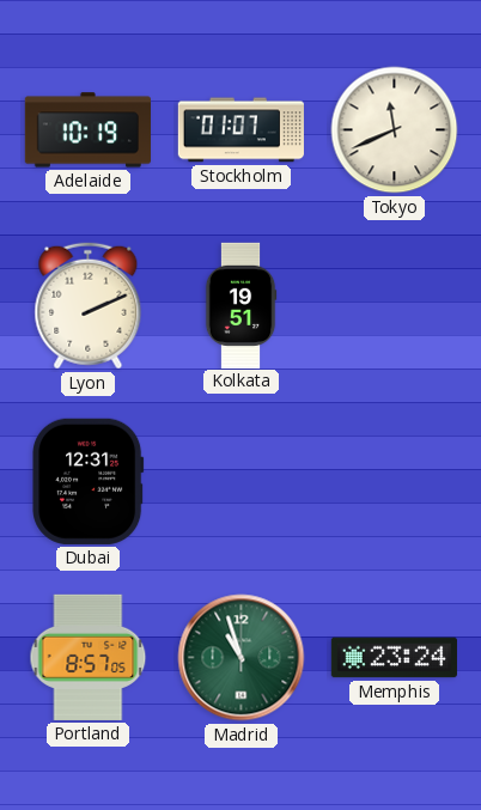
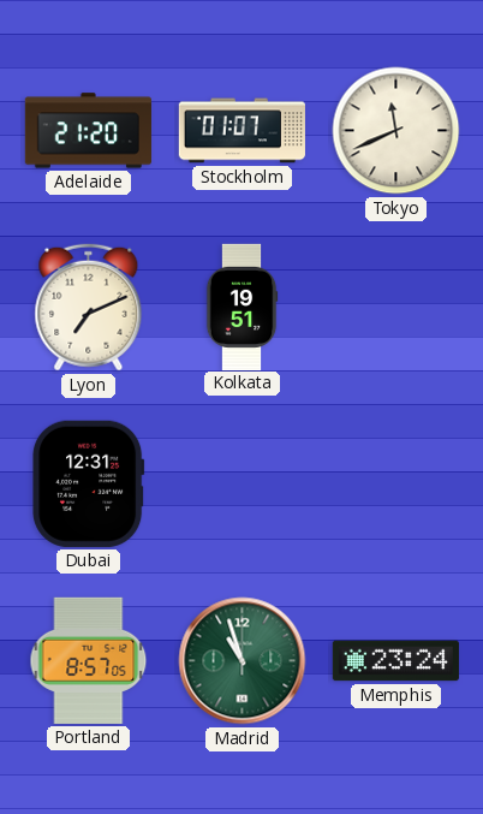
Adelaide: 10:19 -> 21:20
Lyon: 2:11 -> 7:11
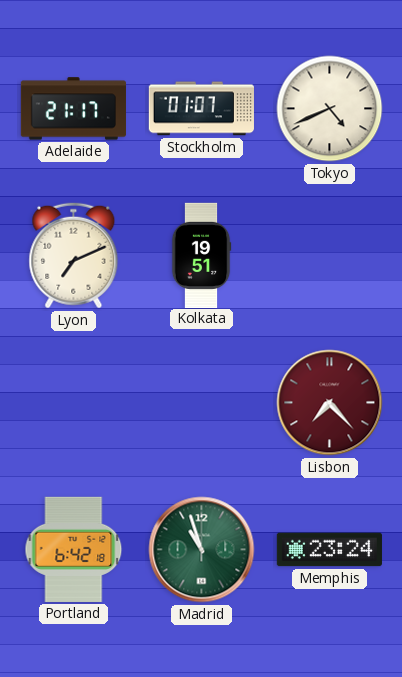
Adelaide: 21:20 -> 21:17
Tokyo: 11:41 -> 4:41
Dubai: 12:31 -> none
Lisbon: none -> 7:23
Portland: 8:57 -> 6:42
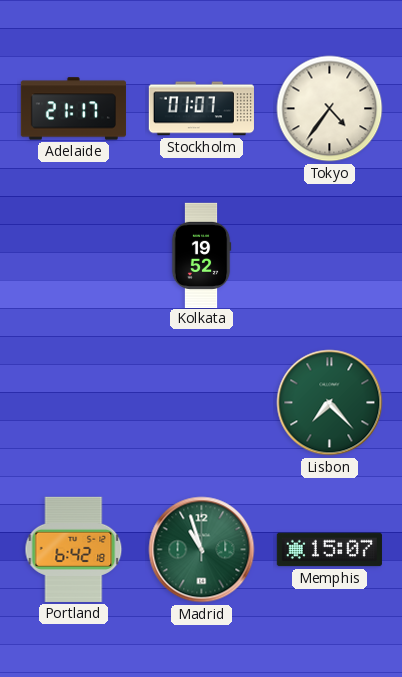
Tokyo: 4:41 -> 4:36
Lyon: 7:11 -> none
Kolkata: 19:51 -> 19:52
Lisbon dial: burgundy -> green
Memphis: 23:24 -> 15:07
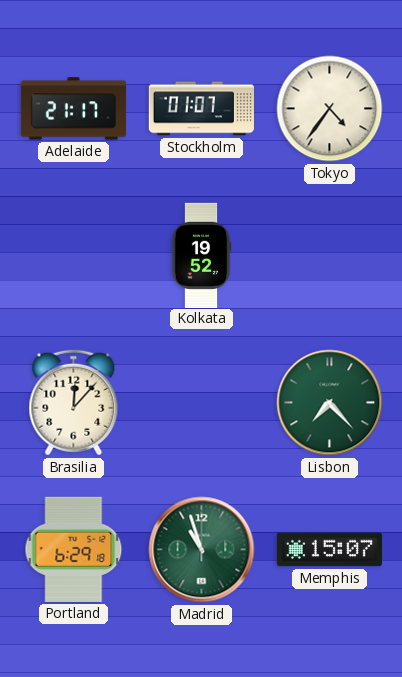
Brasilia: none -> 12:07
Portland: 6:42 -> 6:29
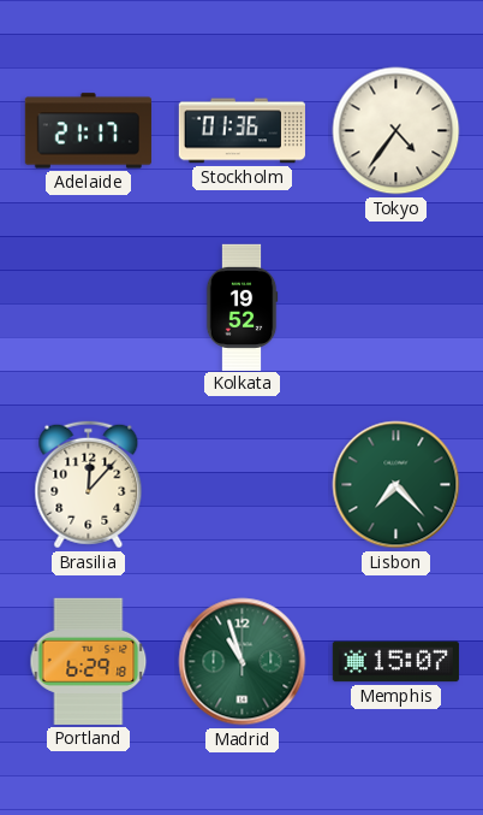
Stockholm: 01:07 -> 01:36
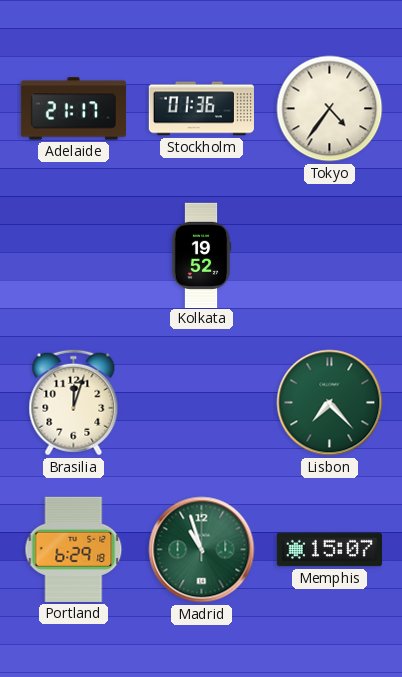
Brasilia: 12:07 -> 12:03
